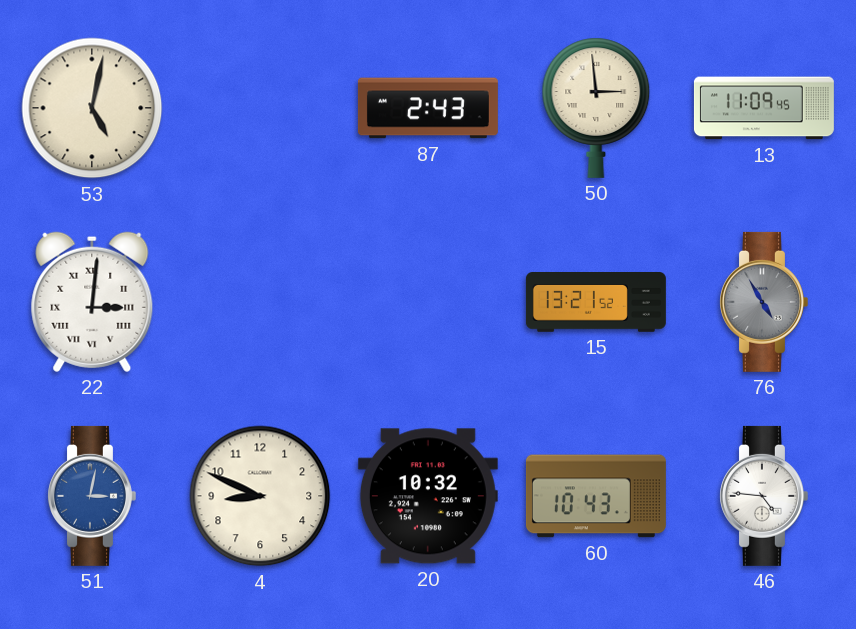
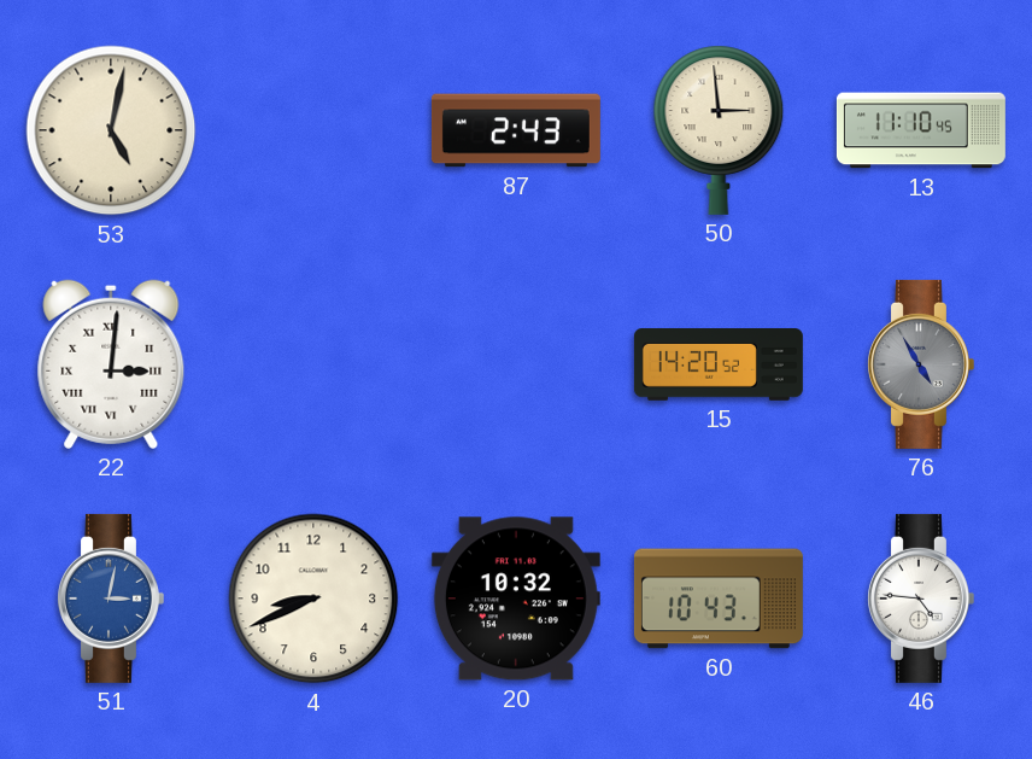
13: 11:09 -> 11:10
15: 13:21 -> 14:20
4: 8:49 -> 8:41
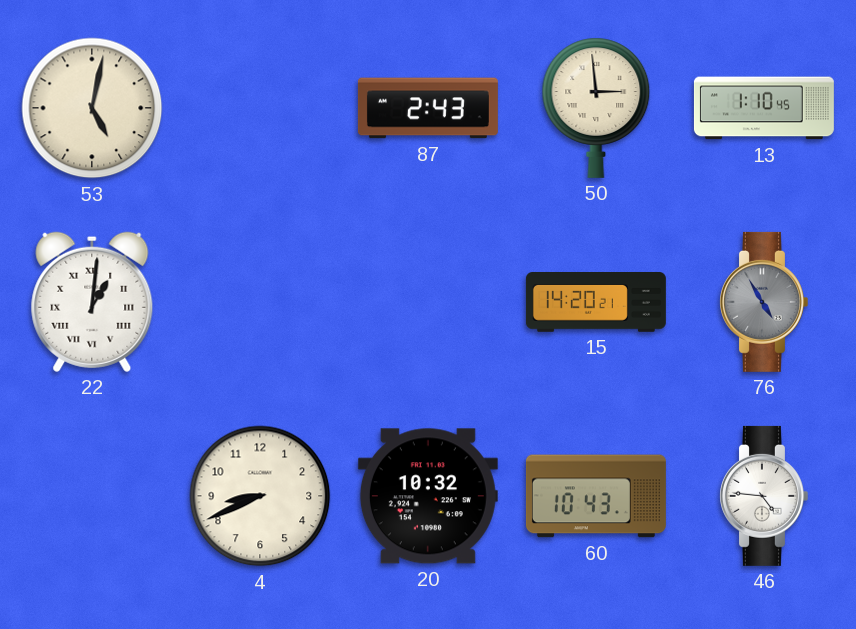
13: 11:10 -> 1:10
22: 3:01 -> 1:01
15: 14:20:52 -> 14:20:21
51: 3:02 -> none
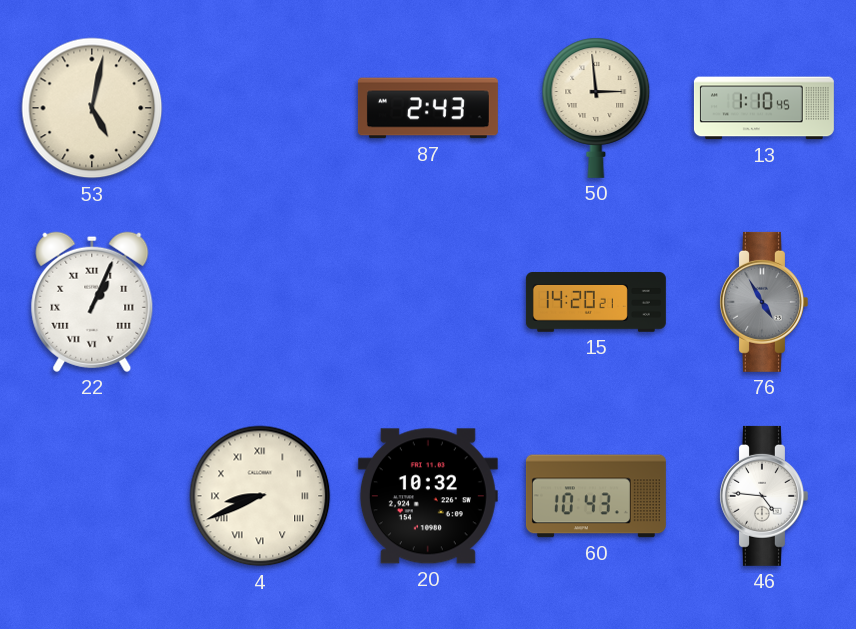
22: 1:01 -> 1:04
4 numerals: Arabic -> Roman
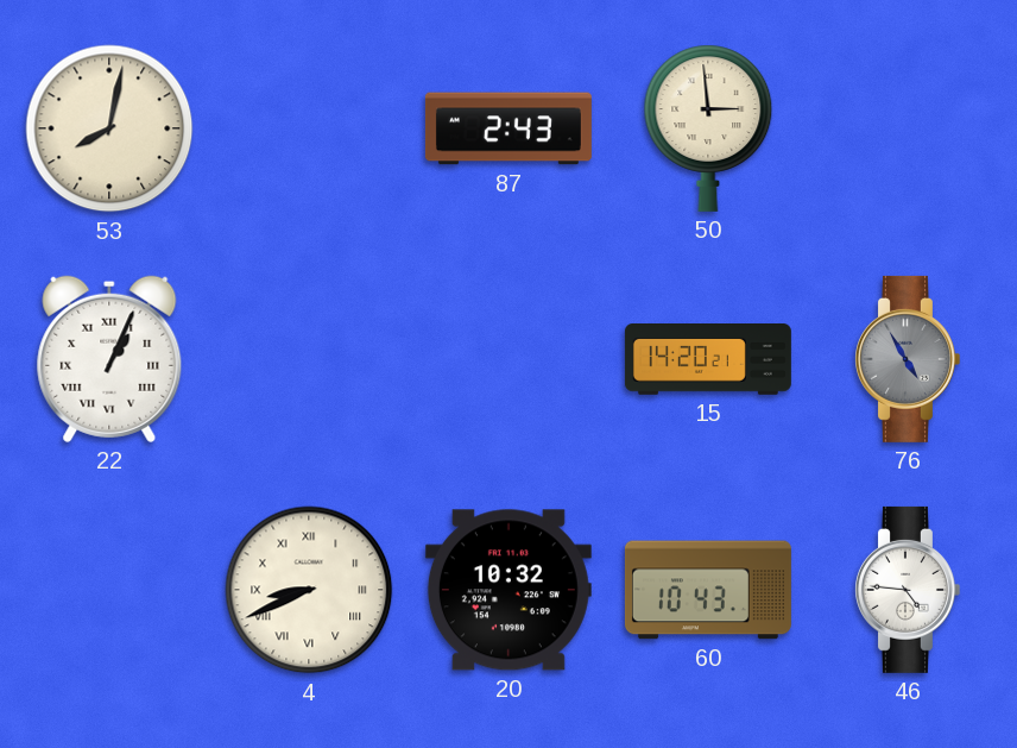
53: 5:02 -> 8:02
13: 1:10 -> none
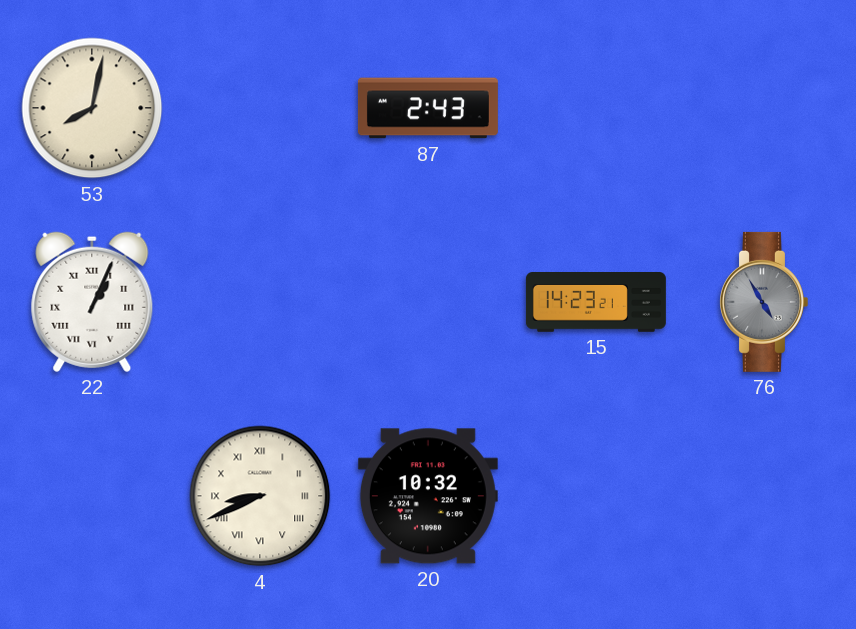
50: 2:59 -> none
15: 14:20 -> 14:23
60: 10:43 -> none
46: 4:46 -> none
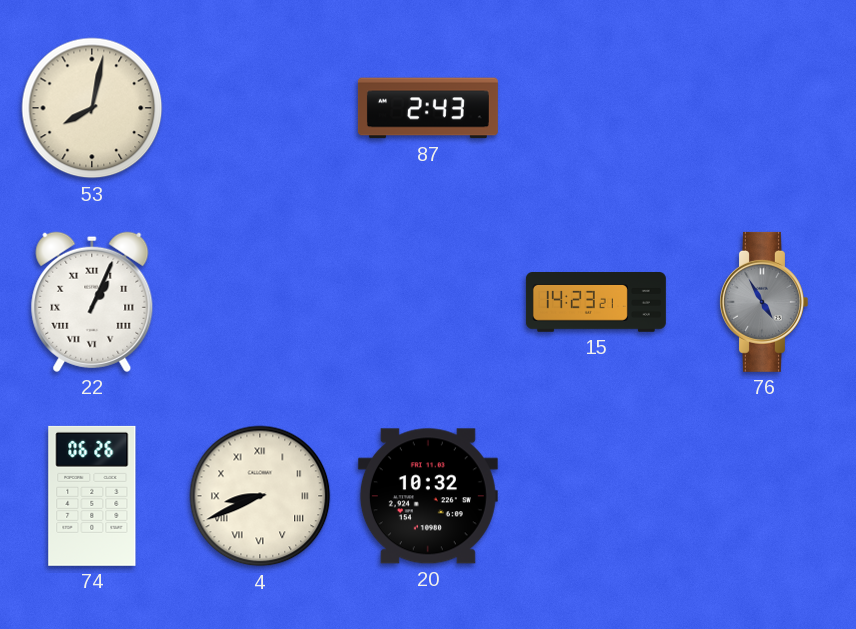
74: none -> 06:26
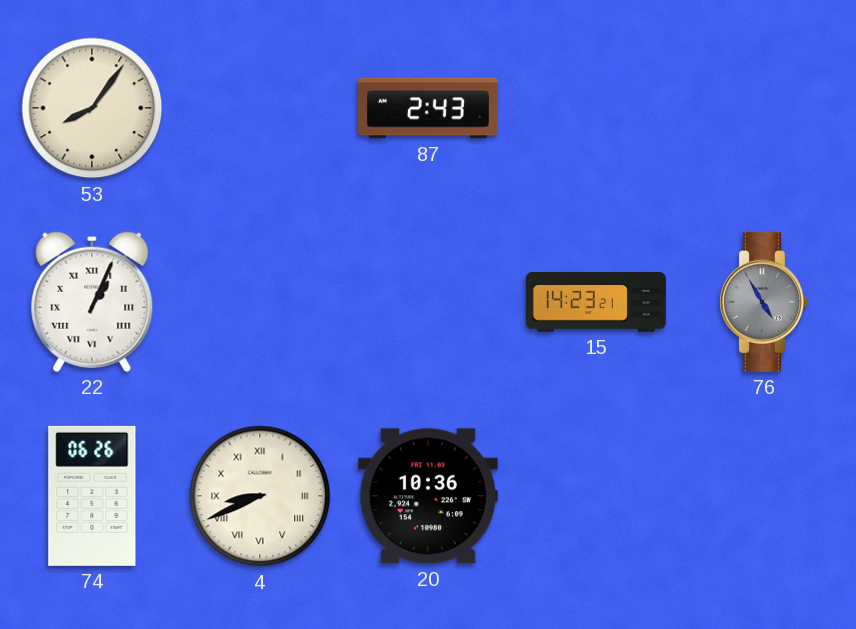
53: 8:02 -> 8:06
20: 10:32 -> 10:36
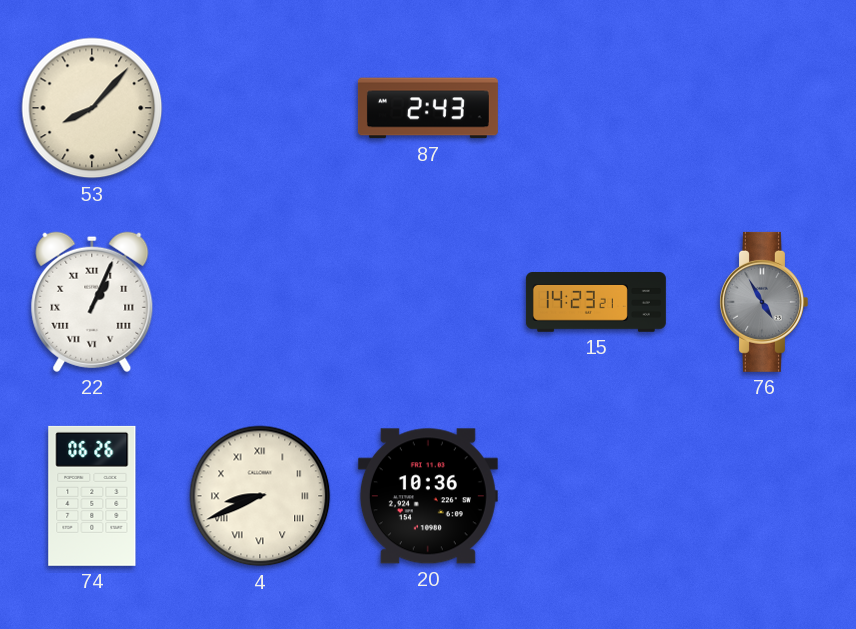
53: 8:06 -> 8:07
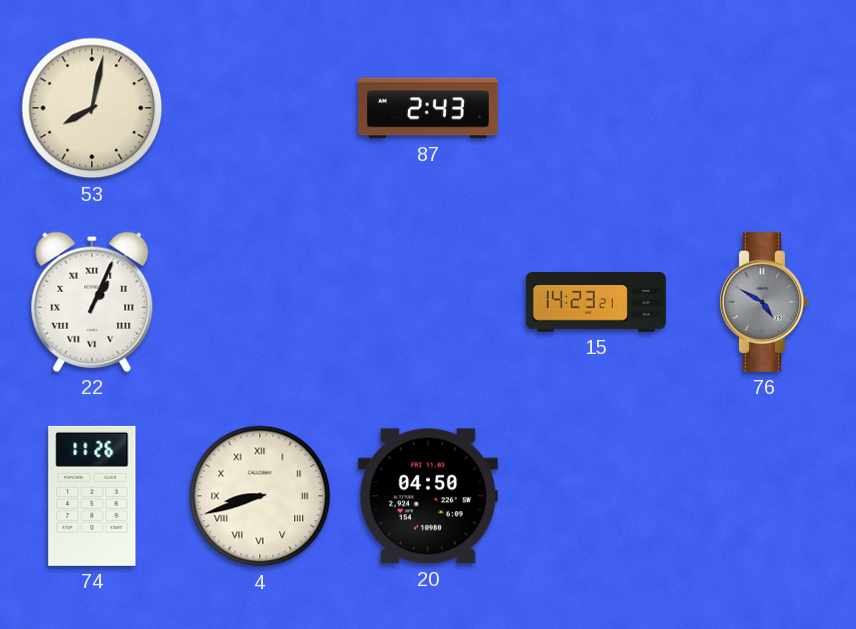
53: 8:07 -> 8:02
76: 4:55 -> 4:50
74: 06:26 -> 11:26
4: 8:41 -> 8:42
20: 10:36 -> 04:50
